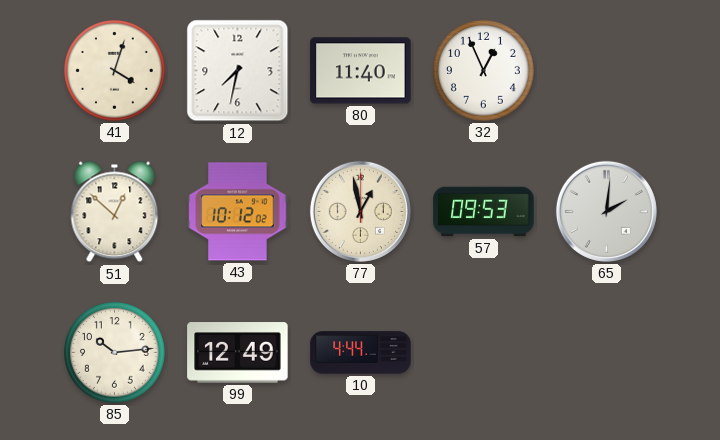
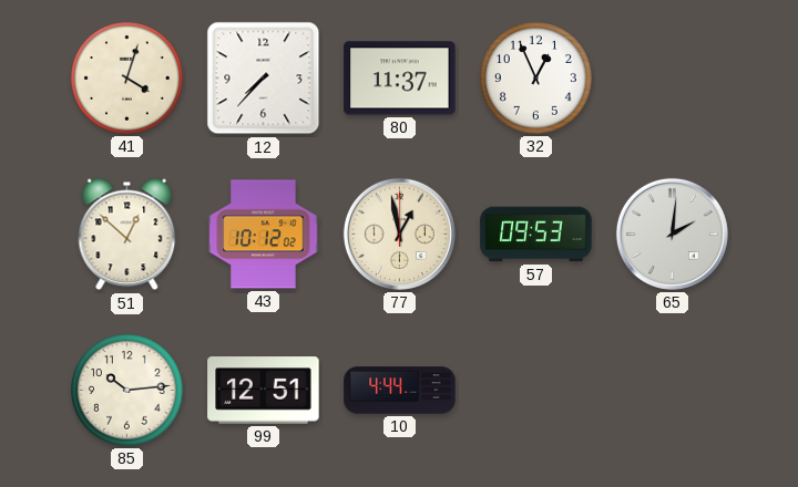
12: 7:32 -> 7:37
80: 11:40 -> 11:37
99: 12:49 -> 12:51
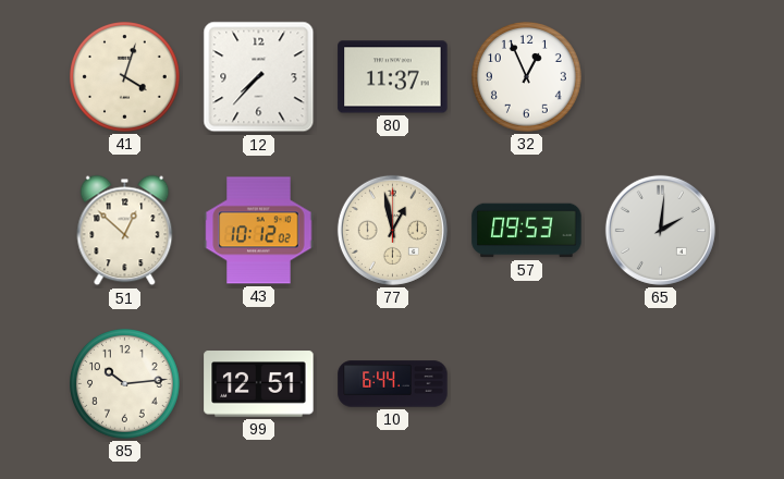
10: 4:44 -> 6:44
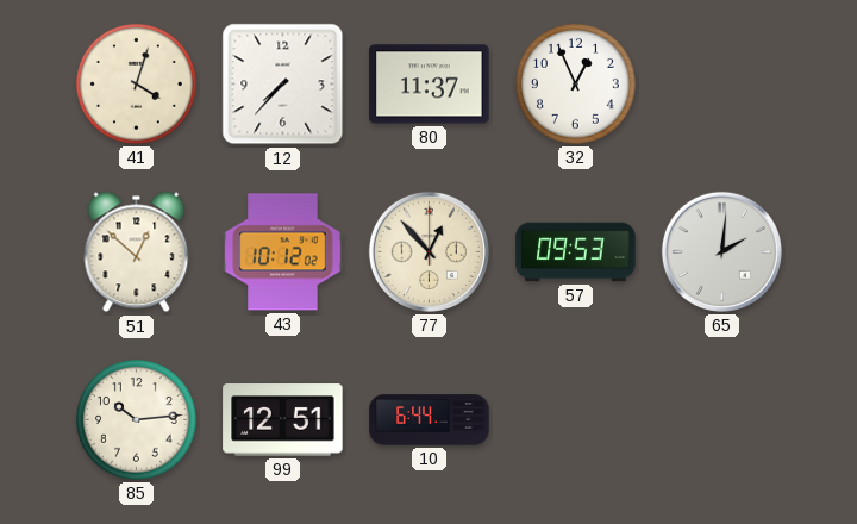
77: 12:58 -> 12:53
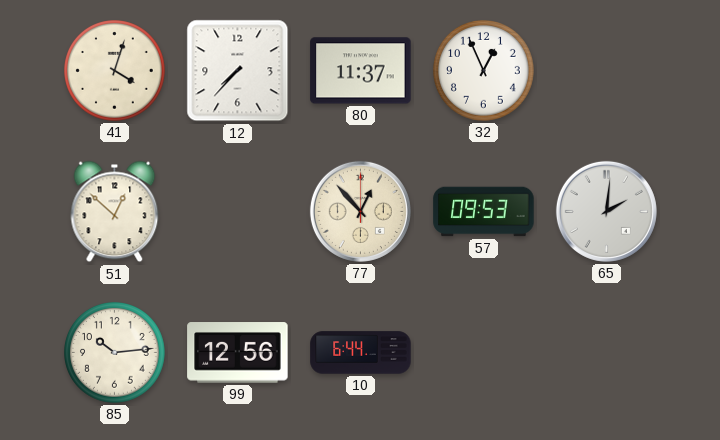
43: 10:12 -> none
99: 12:51 -> 12:56
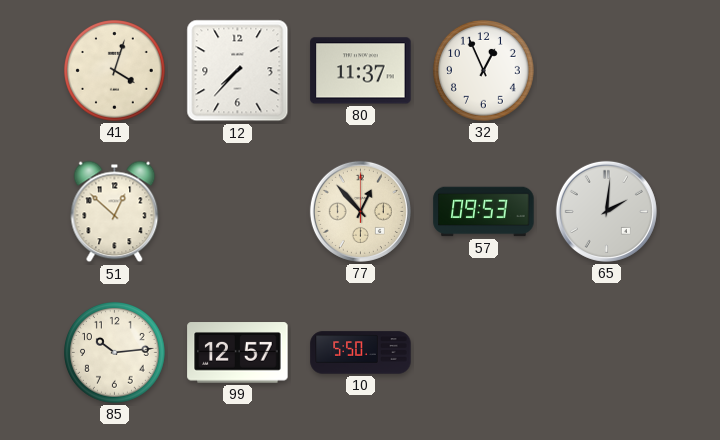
99: 12:56 -> 12:57
10: 6:44 -> 5:50
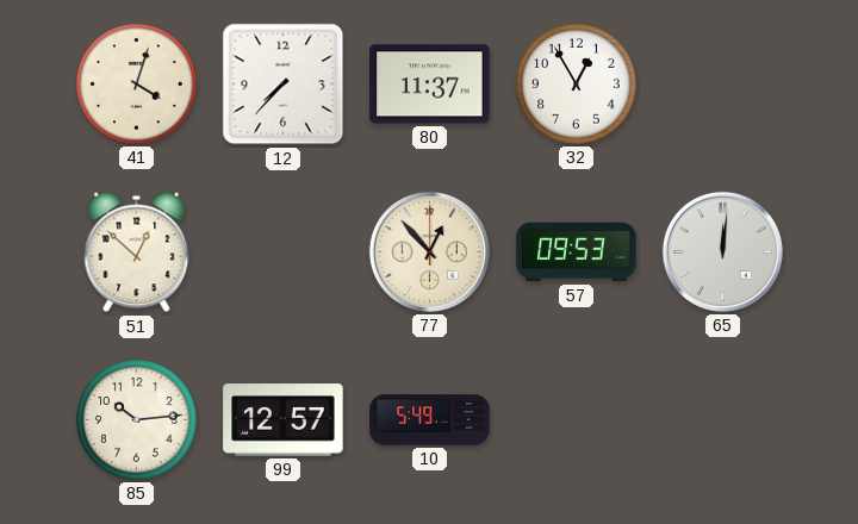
32: 12:56 -> 12:55
65: 2:01 -> 12:01
10: 5:50 -> 5:49
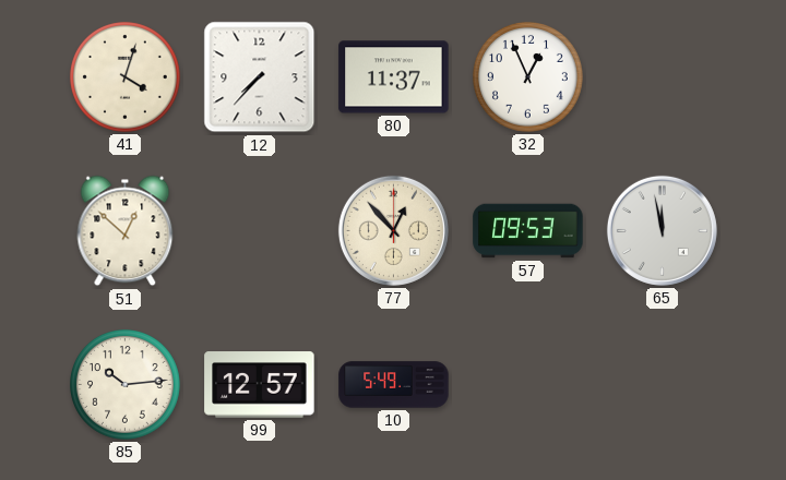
32: 12:55 -> 12:56
65: 12:01 -> 11:58
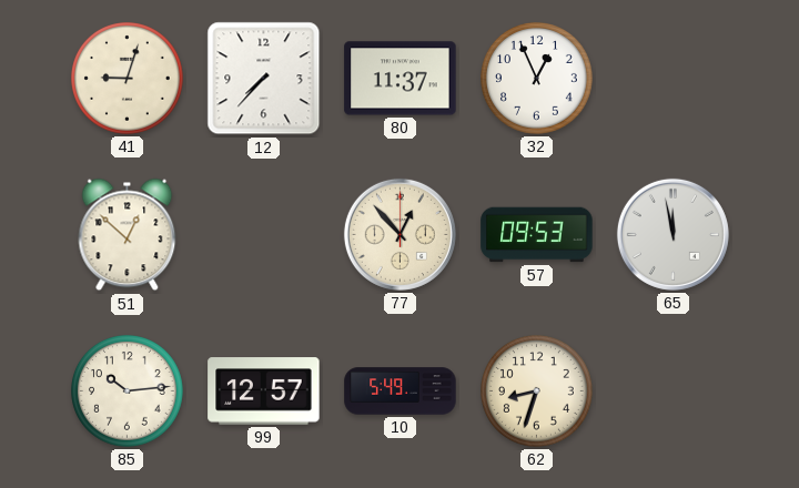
41: 4:03 -> 9:03
62: none -> 8:33
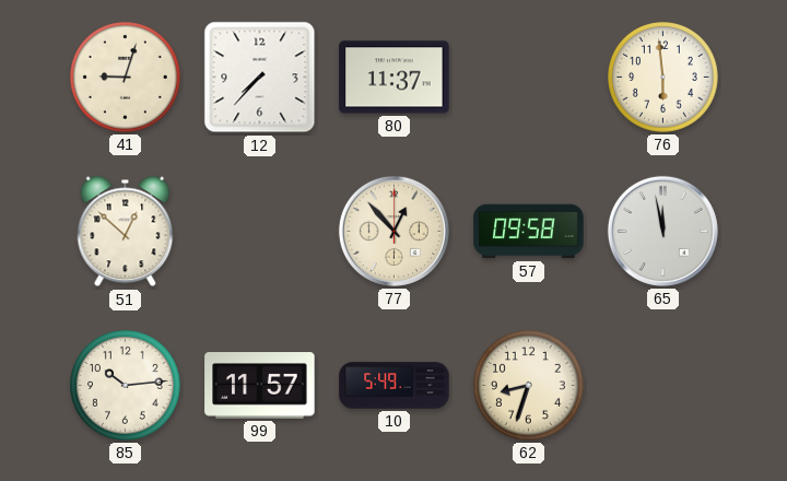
32: 12:56 -> none
76: none -> 5:59
57: 09:53 -> 09:58
99: 12:57 -> 11:57
